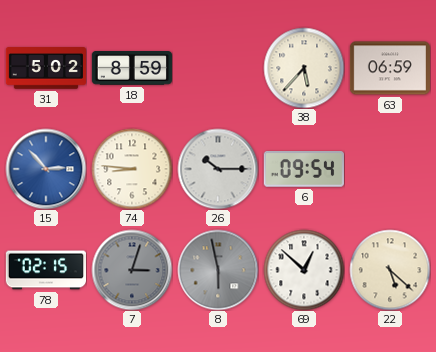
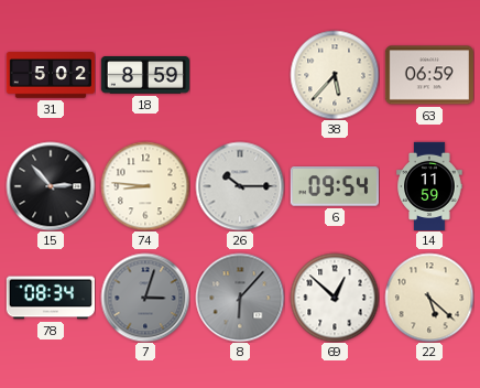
15 dial: blue -> black
14: none -> 11:59
78: 02:15 -> 08:34
8: 5:58 -> 6:07
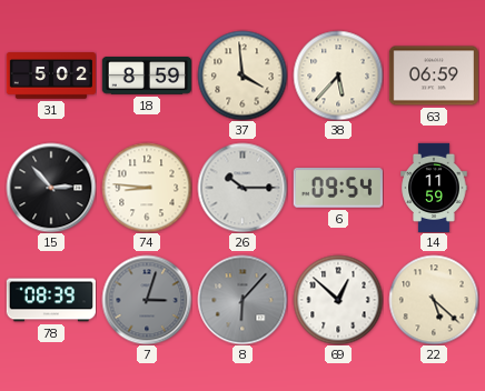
37: none -> 3:59
78: 08:34 -> 08:39
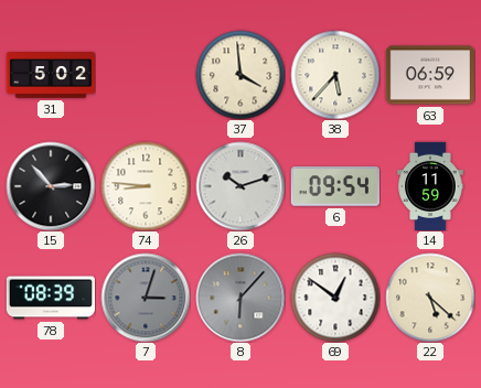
18: 8:59 -> none
26: 10:15 -> 10:12
69: 12:52 -> 12:51
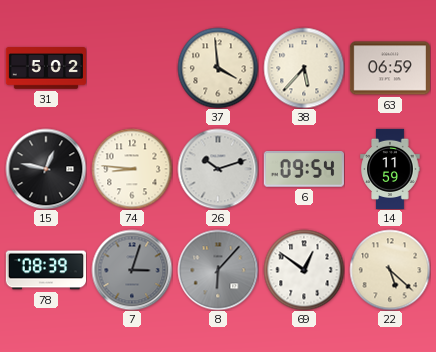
15: 2:53 -> 12:47
